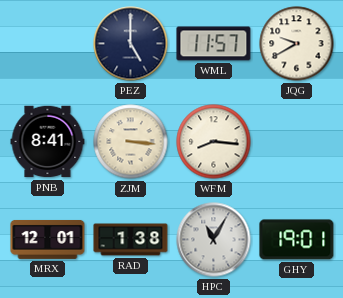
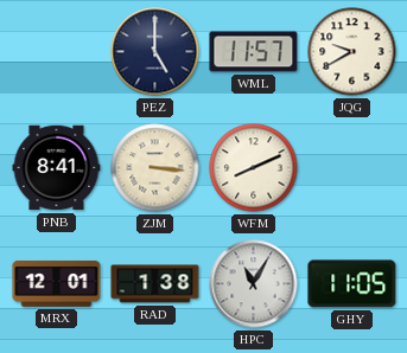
WFM: 8:16 -> 8:11
GHY: 19:01 -> 11:05
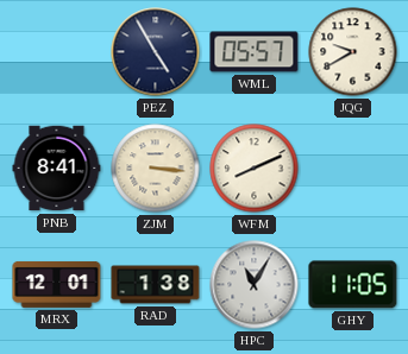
PEZ: 5:00 -> 4:55
WML: 11:57 -> 05:57
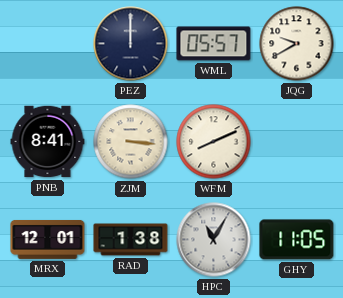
PEZ: 4:55 -> 12:00
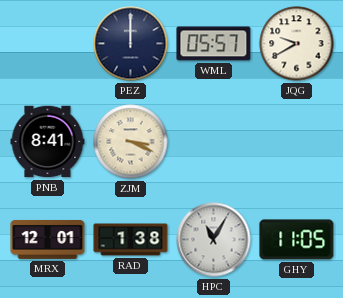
ZJM: 3:16 -> 3:19
WFM: 8:11 -> none
